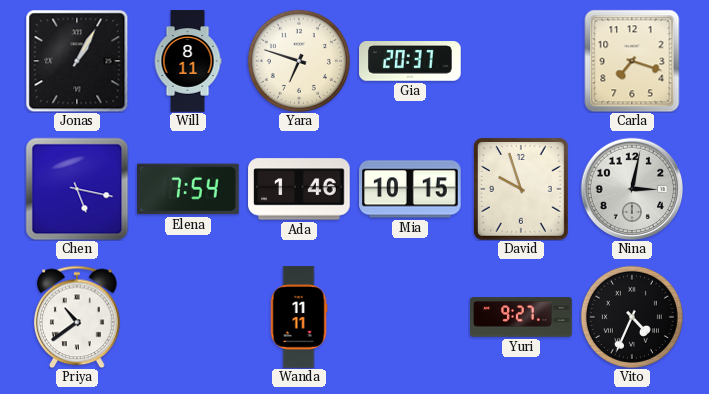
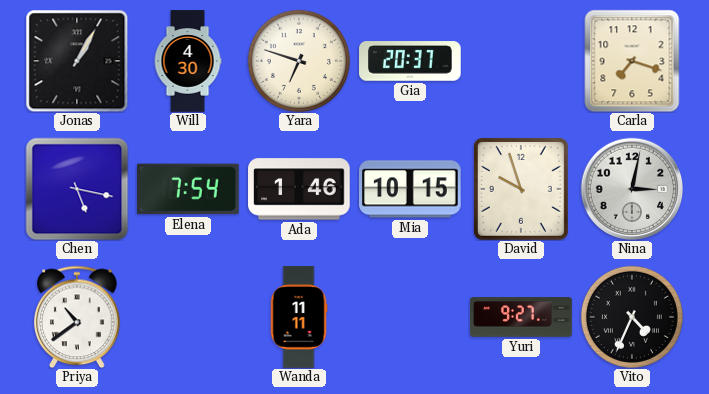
Will: 8:11 -> 4:30
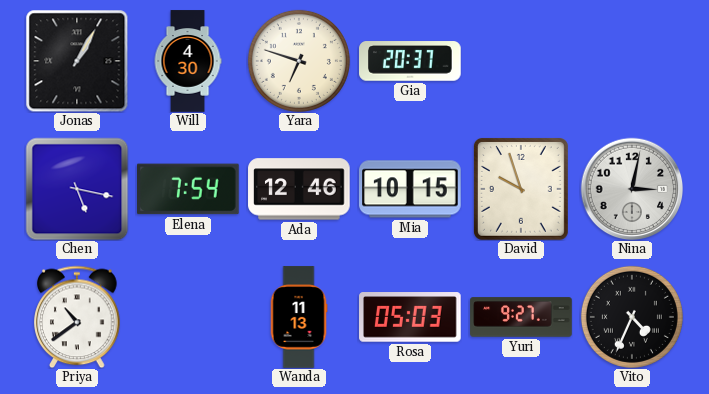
Carla: 7:18 -> none
Ada: 1:46 -> 12:46
Wanda: 11:11 -> 11:13
Rosa: none -> 05:03
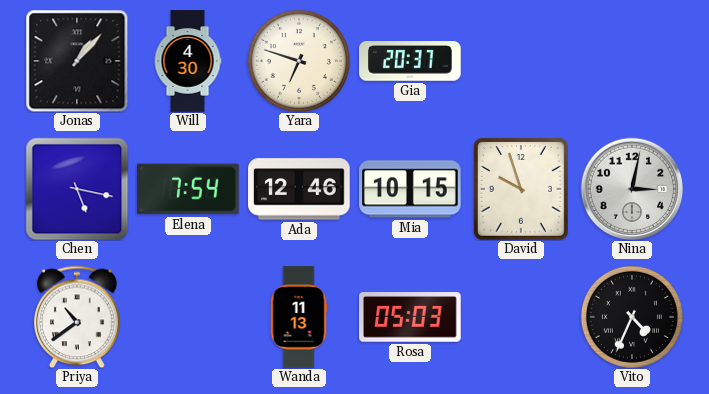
Jonas: 1:05 -> 1:07
Yuri: 9:27 -> none
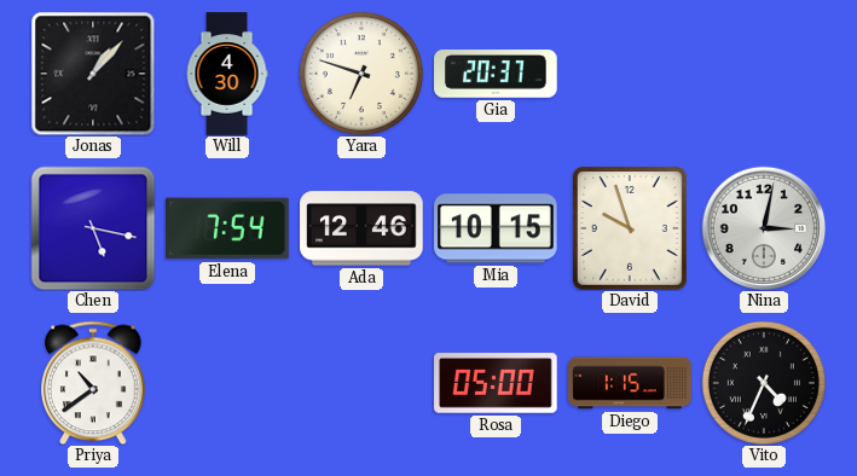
Wanda: 11:13 -> none
Rosa: 05:03 -> 05:00
Diego: none -> 1:15
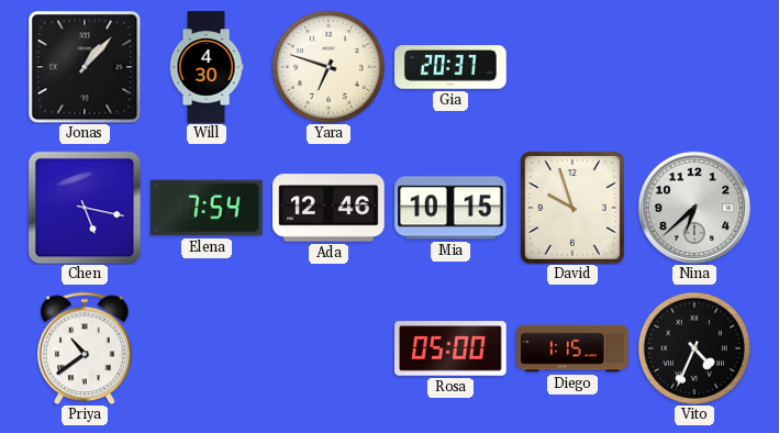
Nina: 3:02 -> 6:38
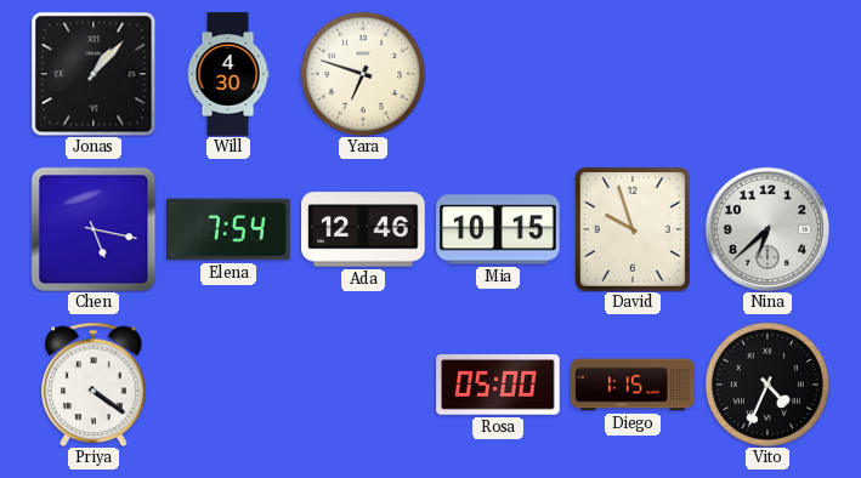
Gia: 20:37 -> none
Priya: 10:39 -> 4:21
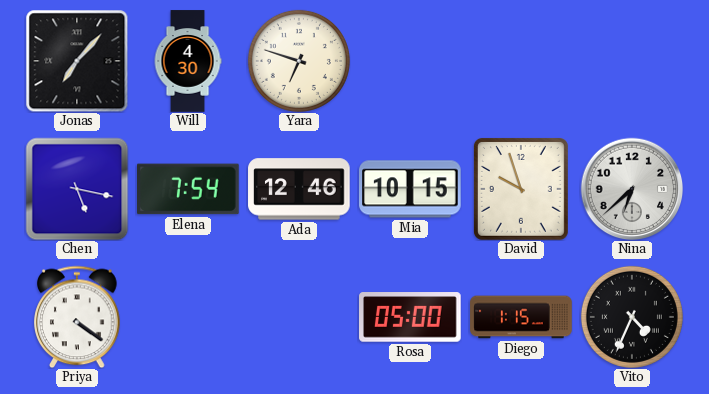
Jonas: 1:07 -> 7:07
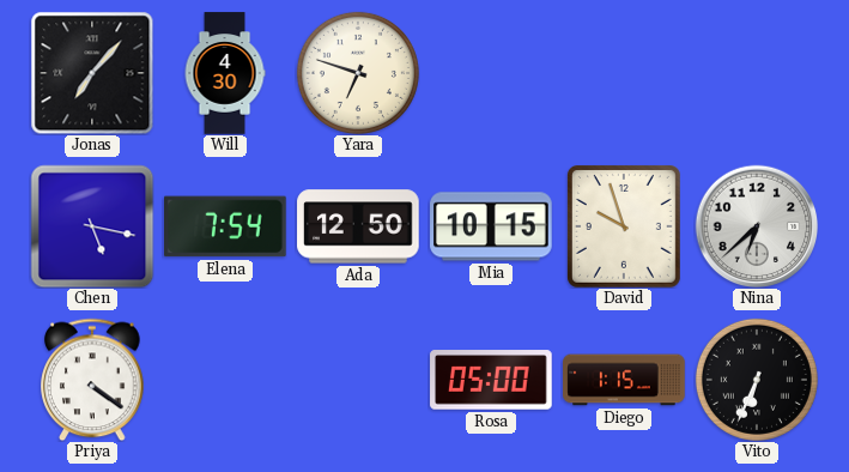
Ada: 12:46 -> 12:50
Vito: 4:34 -> 6:34
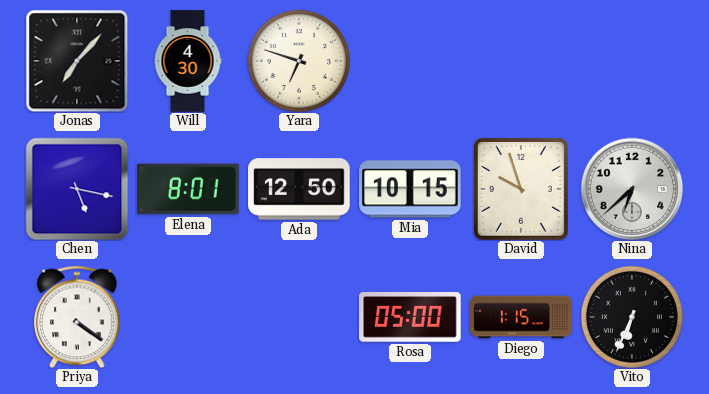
Elena: 7:54 -> 8:01
